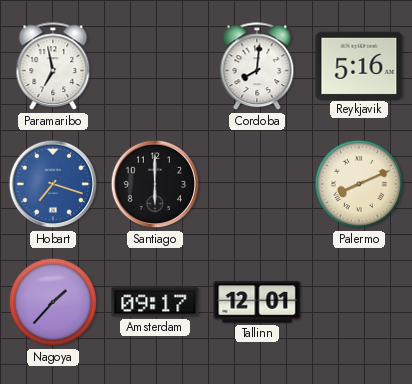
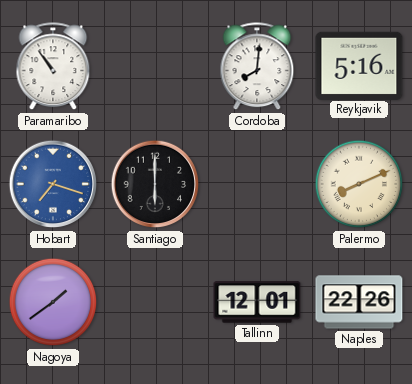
Paramaribo: 6:58 -> 10:54
Nagoya: 1:37 -> 1:39
Amsterdam: 09:17 -> none
Naples: none -> 22:26
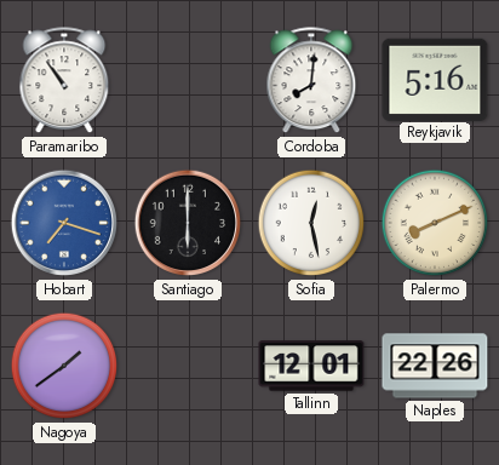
Sofia: none -> 12:28
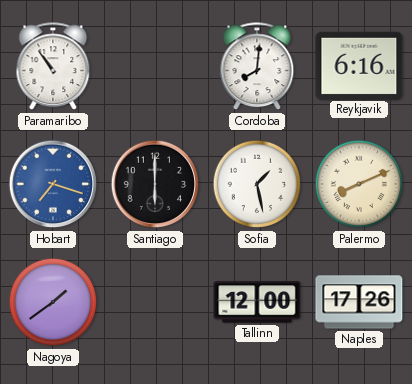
Reykjavik: 5:16 -> 6:16
Sofia: 12:28 -> 1:28
Tallinn: 12:01 -> 12:00
Naples: 22:26 -> 17:26
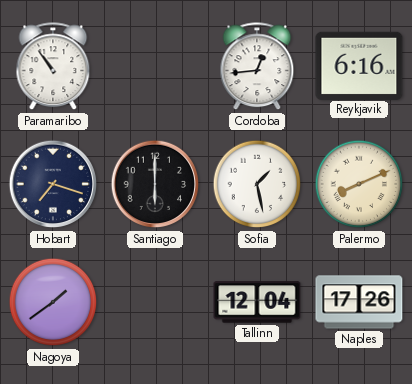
Cordoba: 8:01 -> 12:44
Hobart dial: blue -> navy
Tallinn: 12:00 -> 12:04
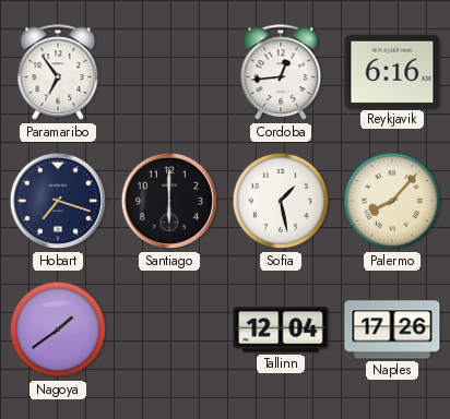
Paramaribo: 10:54 -> 6:54
Palermo: 8:11 -> 8:07
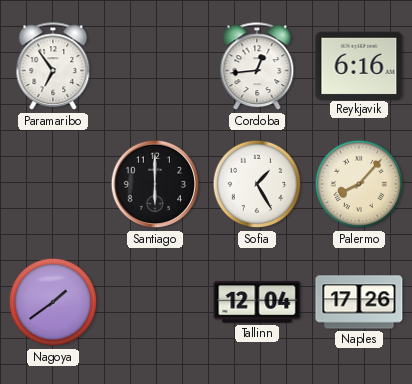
Hobart: 7:18 -> none
Sofia: 1:28 -> 1:25
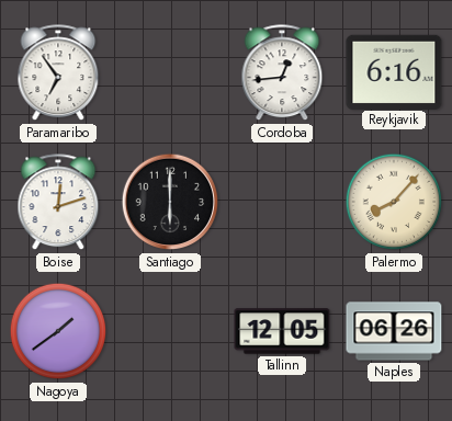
Boise: none -> 12:12
Sofia: 1:25 -> none
Tallinn: 12:04 -> 12:05
Naples: 17:26 -> 06:26
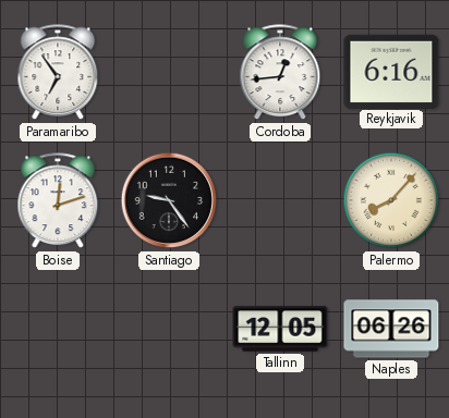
Santiago: 6:00 -> 9:24
Nagoya: 1:39 -> none
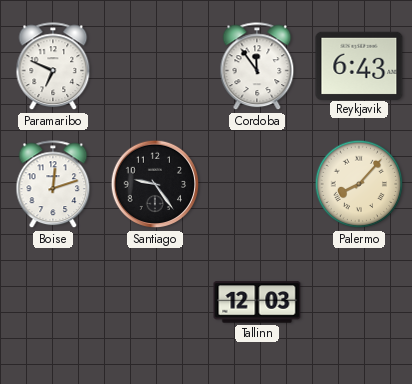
Paramaribo: 6:54 -> 6:49
Cordoba: 12:44 -> 11:54
Reykjavik: 6:16 -> 6:43
Tallinn: 12:05 -> 12:03
Naples: 06:26 -> none
